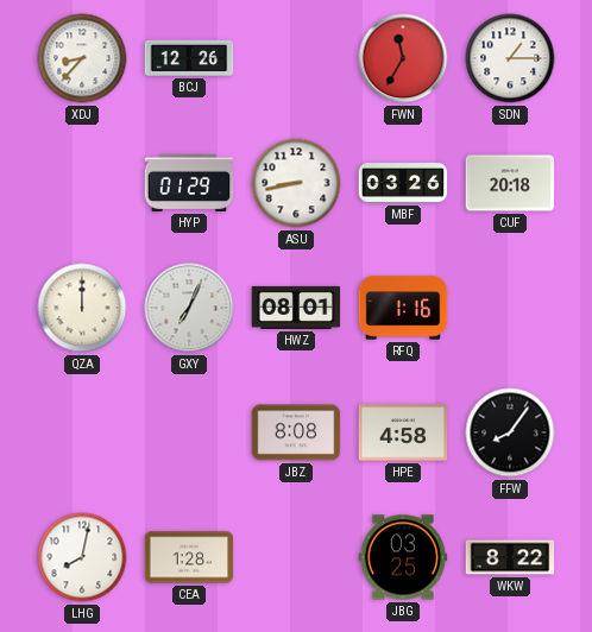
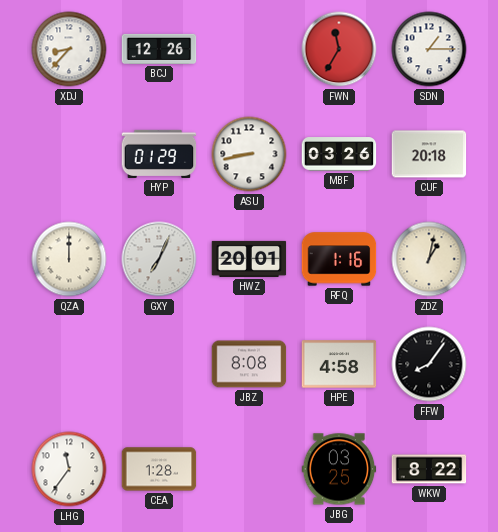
HWZ: 08:01 -> 20:01
ZDZ: none -> 1:02
LHG: 8:02 -> 11:36
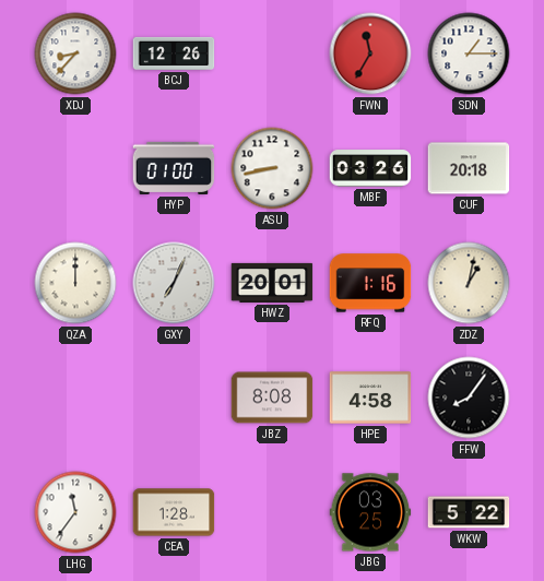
HYP: 01:29 -> 01:00
WKW: 8:22 -> 5:22
